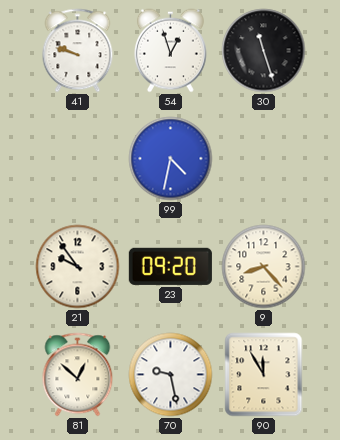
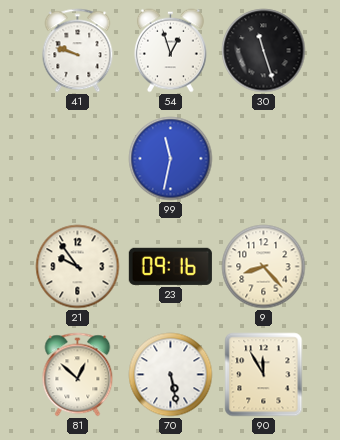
99: 4:32 -> 11:32
23: 09:20 -> 09:16
70: 9:28 -> 5:28
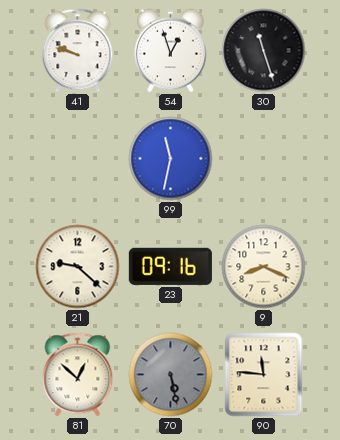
21: 9:54 -> 9:22
9: 8:23 -> 8:19
70 dial: white -> grey
90: 11:55 -> 11:46
